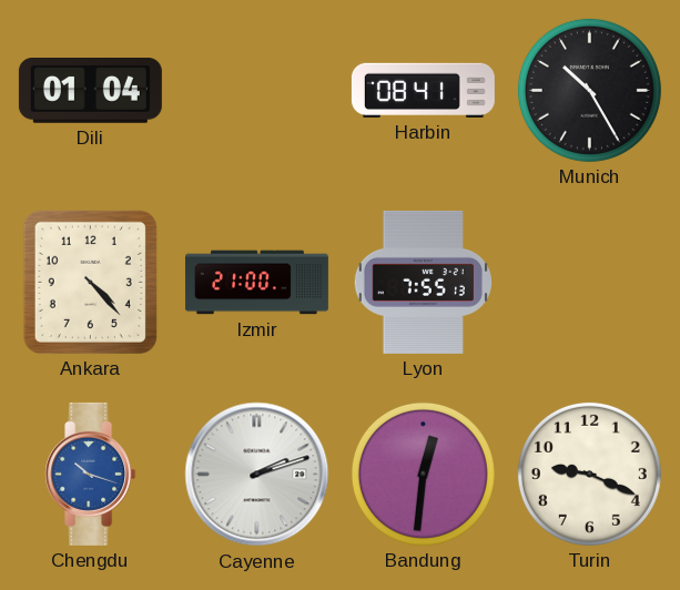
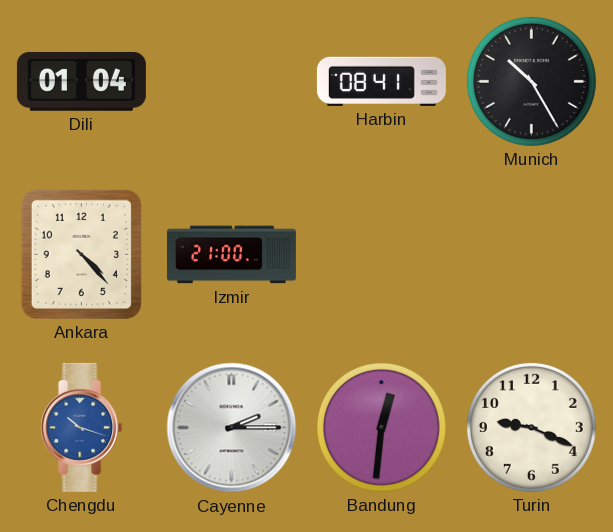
Lyon: 7:55 -> none
Cayenne: 2:12 -> 2:15
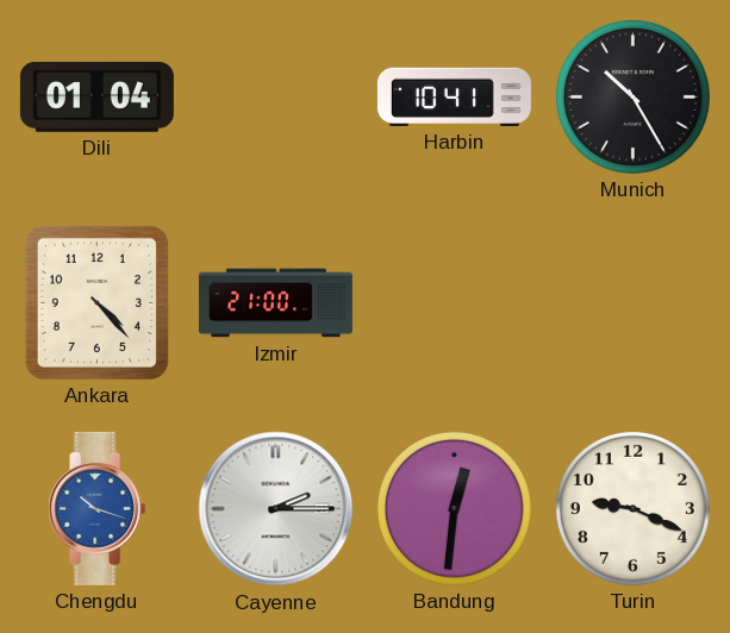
Harbin: 08:41 -> 10:41
